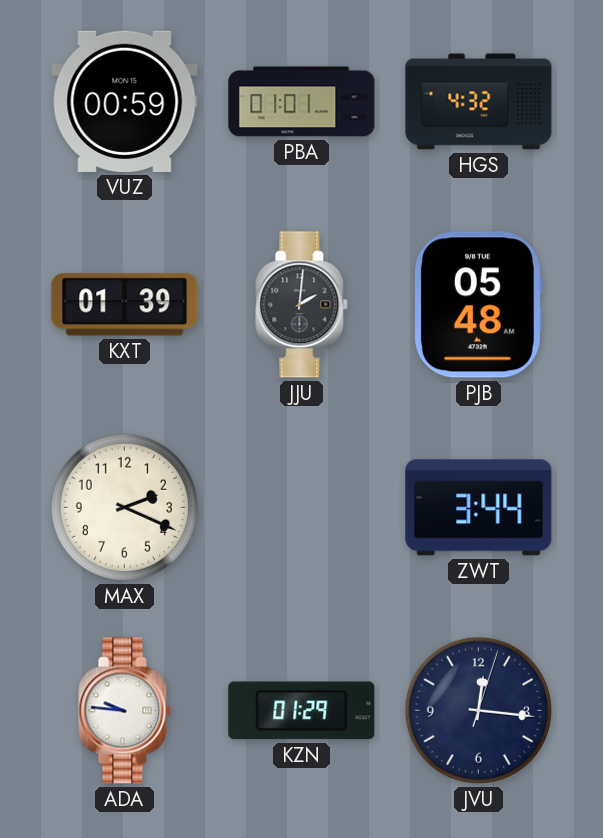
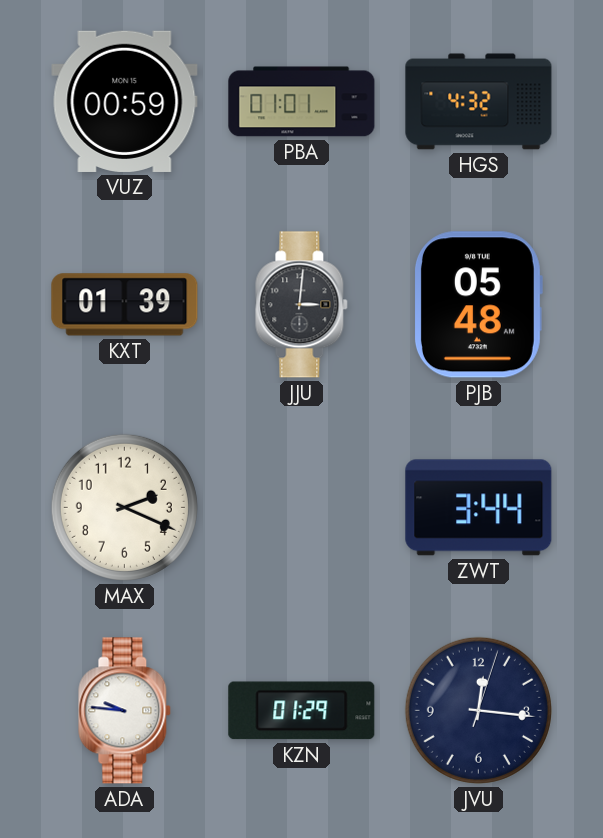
JJU: 2:01 -> 3:01
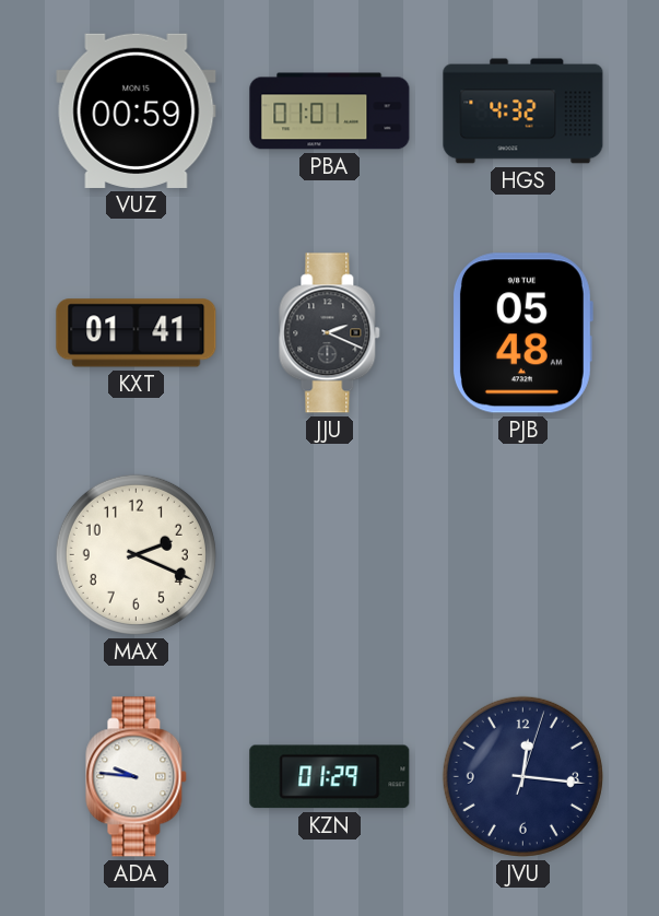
KXT: 01:39 -> 01:41
JJU: 3:01 -> 2:19
ZWT: 3:44 -> none
